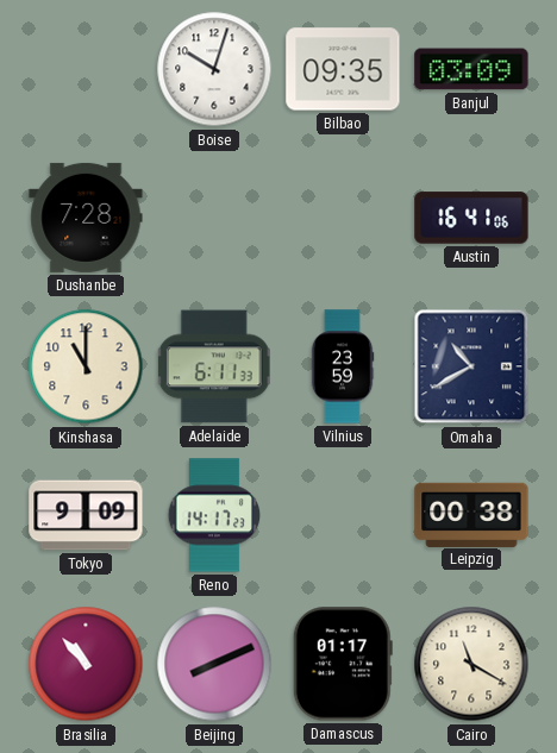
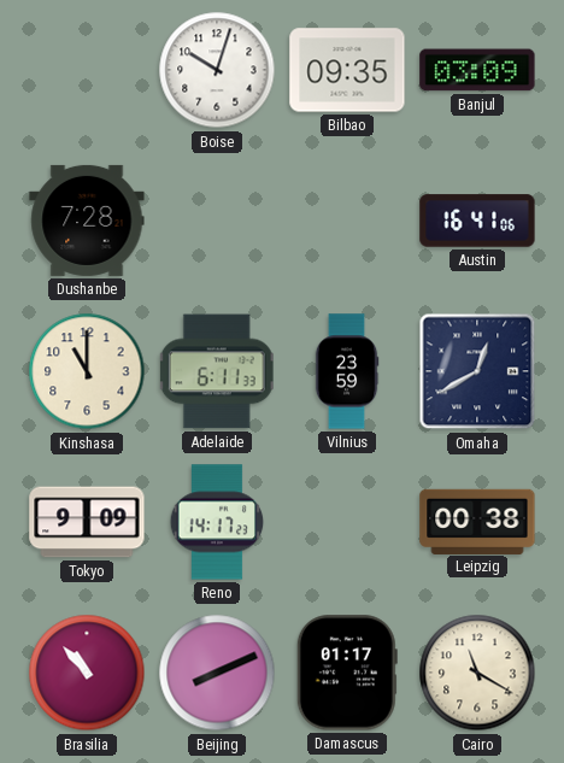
Omaha: 10:40 -> 12:40
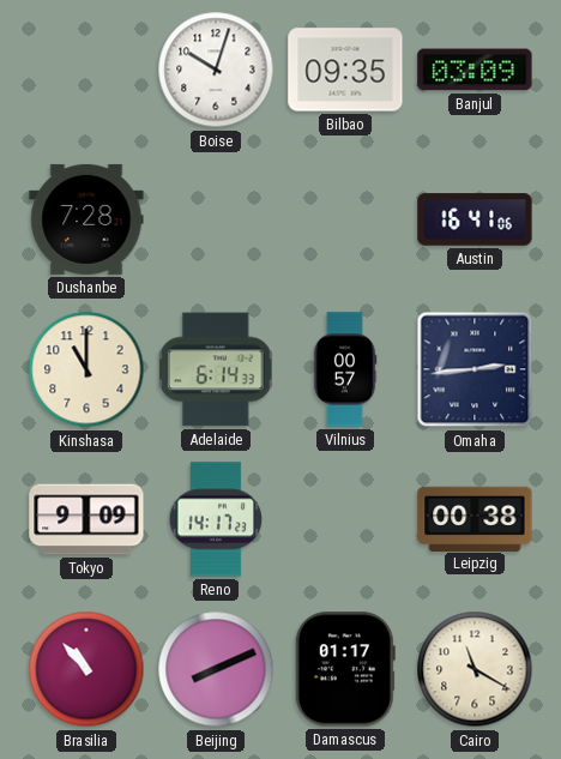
Adelaide: 6:11 -> 6:14
Vilnius: 23:59 -> 00:57
Omaha: 12:40 -> 2:44
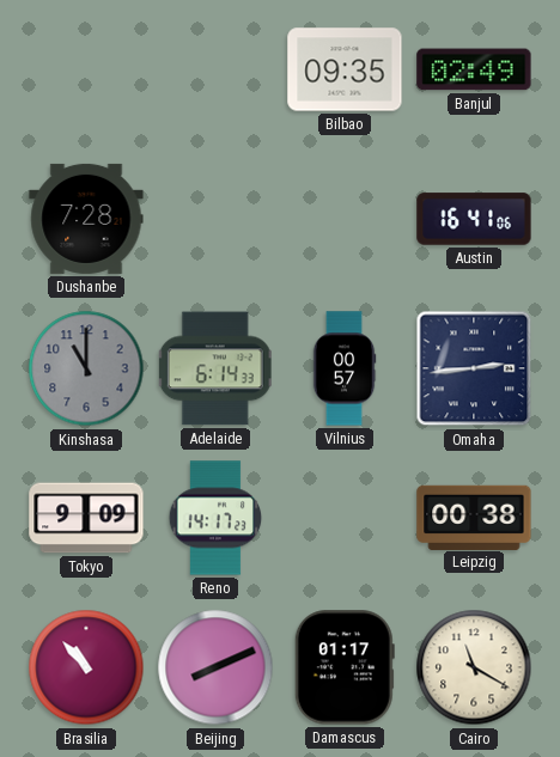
Boise: 10:03 -> none
Banjul: 03:09 -> 02:49
Kinshasa dial: cream -> grey
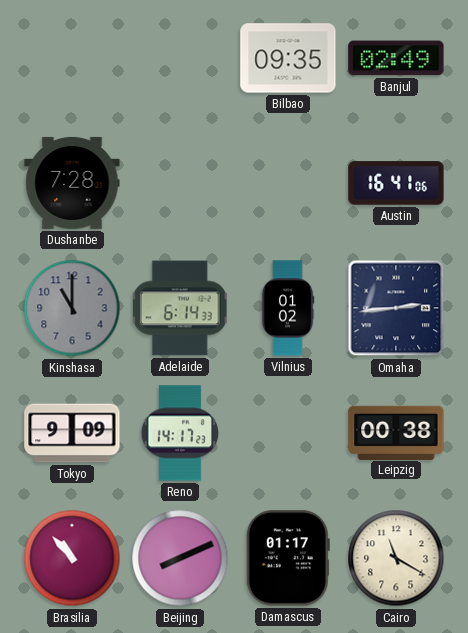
Vilnius: 00:57 -> 01:02
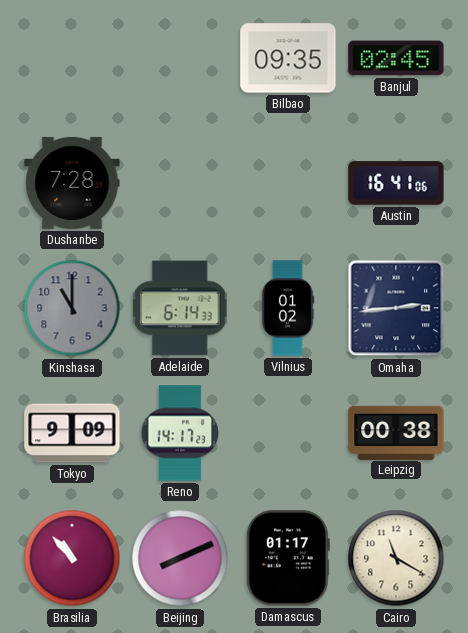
Banjul: 02:49 -> 02:45
